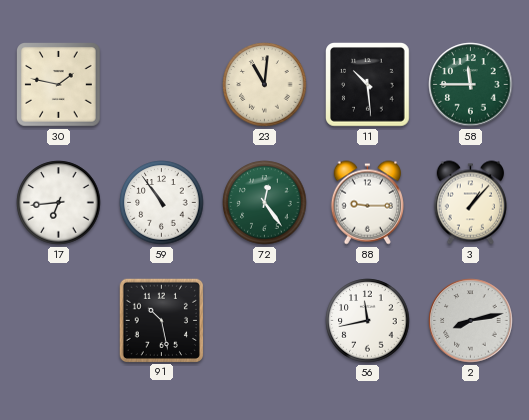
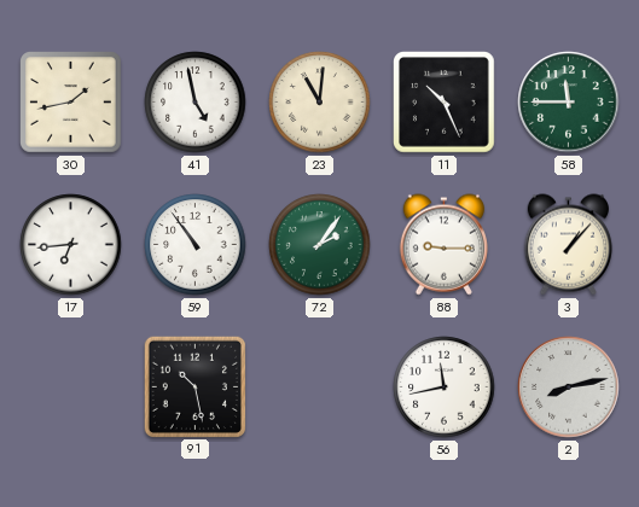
30: 1:47 -> 1:43
41: none -> 4:58
11: 10:29 -> 10:26
72: 12:24 -> 2:06
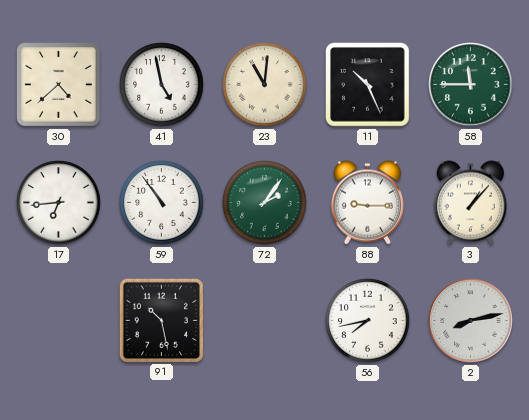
30: 1:43 -> 4:38
56: 11:43 -> 7:43
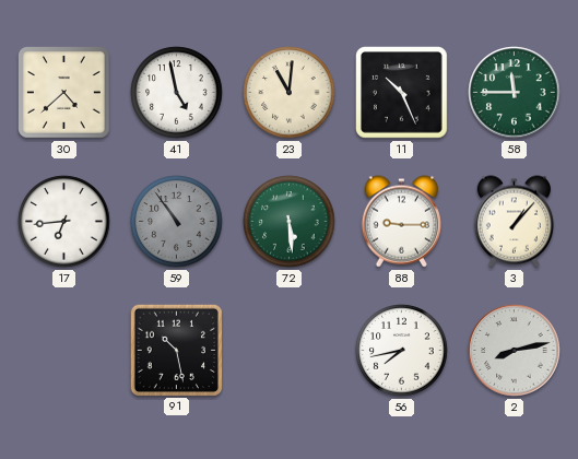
59 dial: white -> grey
72: 2:06 -> 5:29
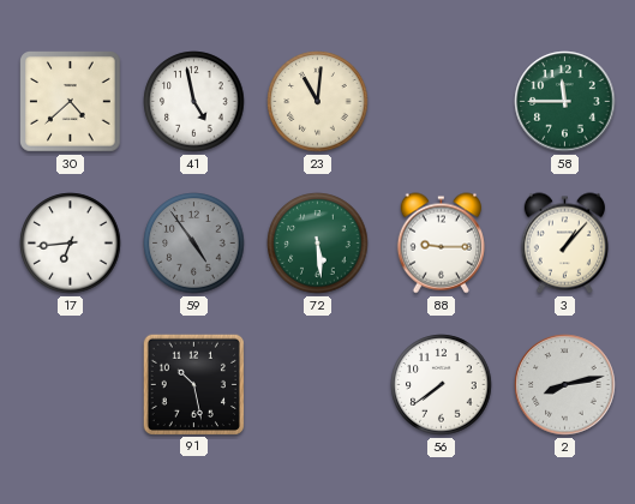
11: 10:26 -> none
59: 10:54 -> 4:54
56: 7:43 -> 7:39
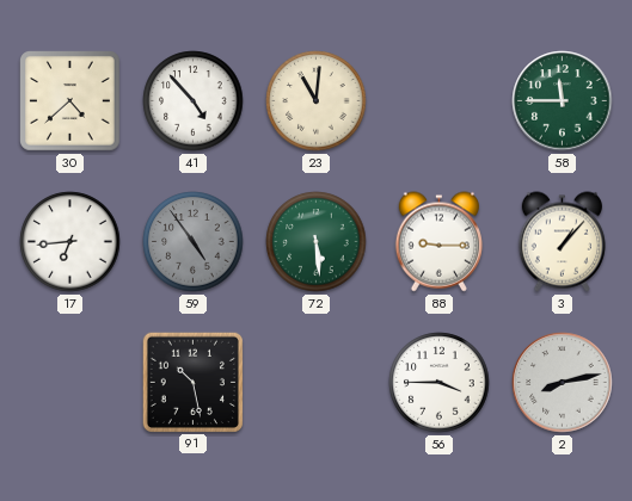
41: 4:58 -> 4:53
56: 7:39 -> 3:45
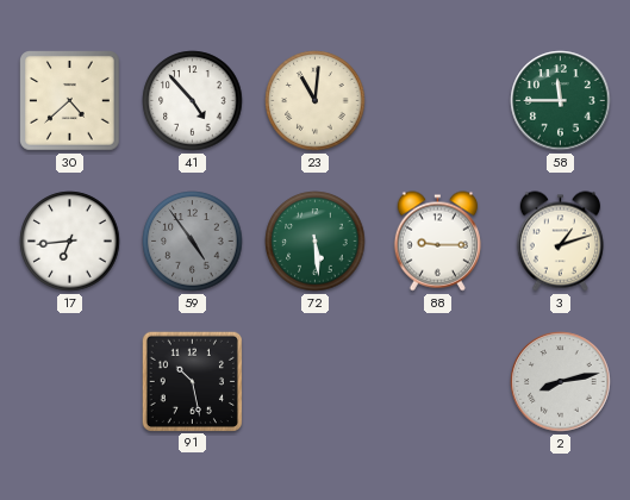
3: 1:07 -> 1:12
56: 3:45 -> none
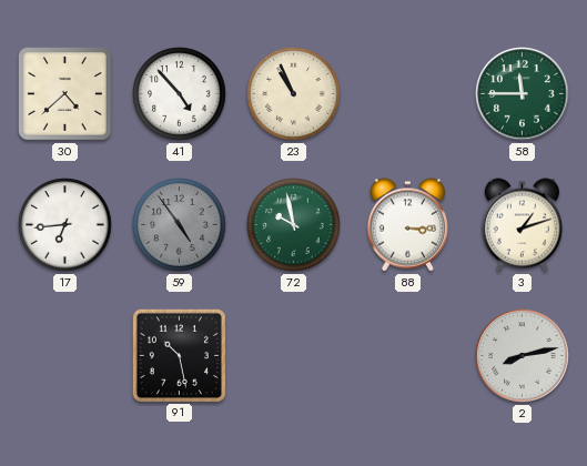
23: 11:01 -> 10:56
72: 5:29 -> 9:58
88: 9:15 -> 3:15
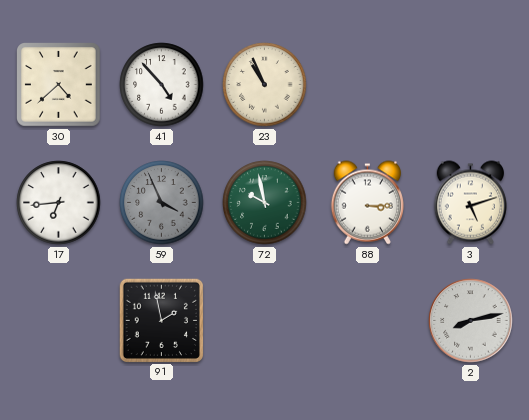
58: 11:45 -> none
59: 4:54 -> 3:56
3: 1:12 -> 5:12
91: 10:28 -> 1:58
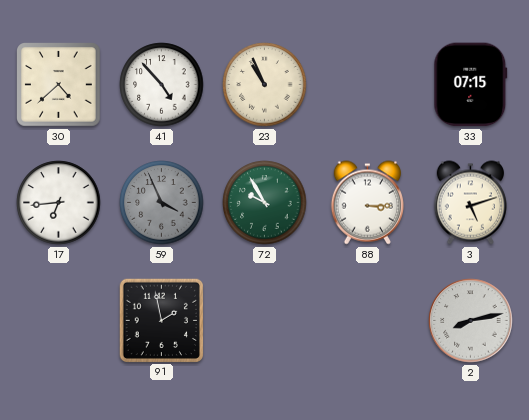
33: none -> 07:15
72: 9:58 -> 9:55
